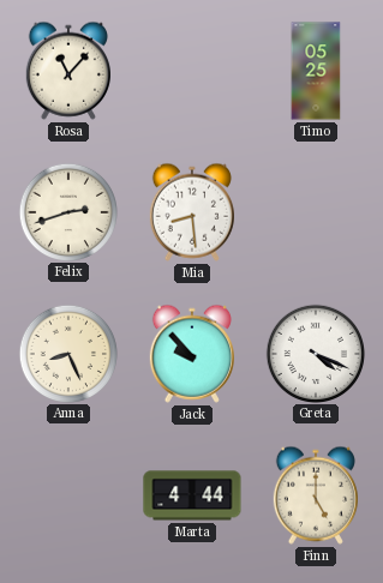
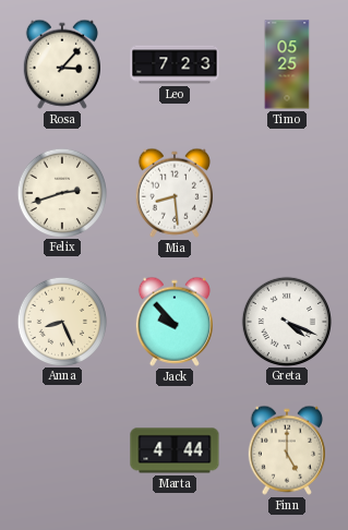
Rosa: 11:07 -> 3:07
Leo: none -> 7:23
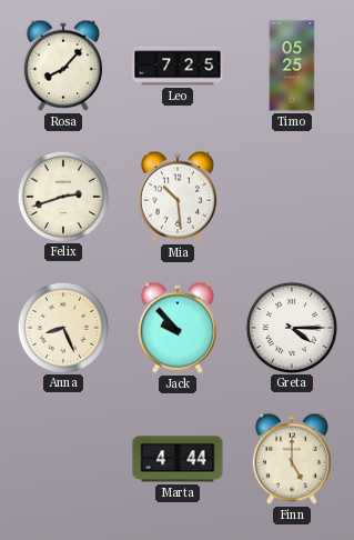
Rosa: 3:07 -> 8:07
Leo: 7:23 -> 7:25
Mia: 8:29 -> 10:29
Greta: 4:19 -> 4:15
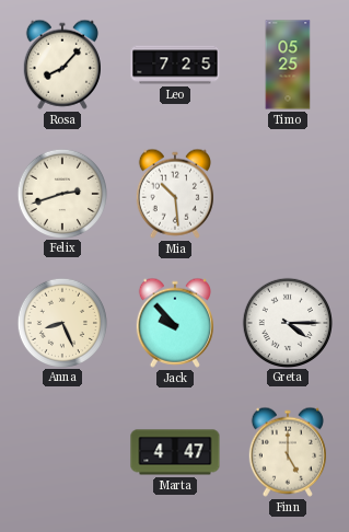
Marta: 4:44 -> 4:47
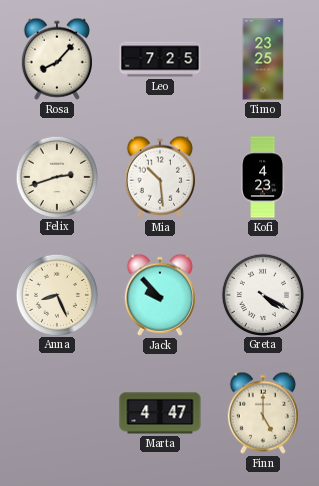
Timo: 05:25 -> 23:25
Kofi: none -> 4:23
Greta: 4:15 -> 4:20
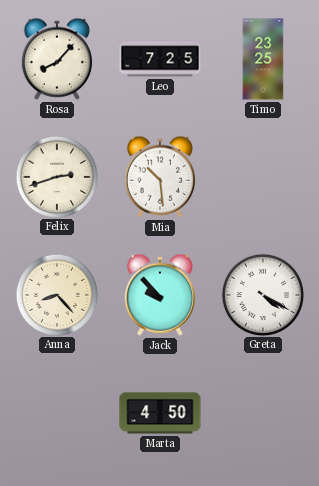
Kofi: 4:23 -> none
Anna: 8:26 -> 8:23
Marta: 4:47 -> 4:50
Finn: 5:00 -> none
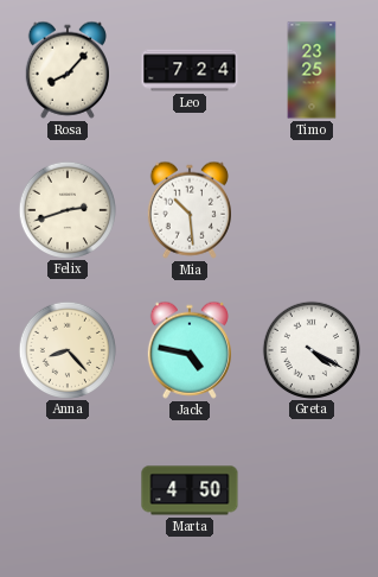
Leo: 7:25 -> 7:24
Jack: 9:53 -> 4:47
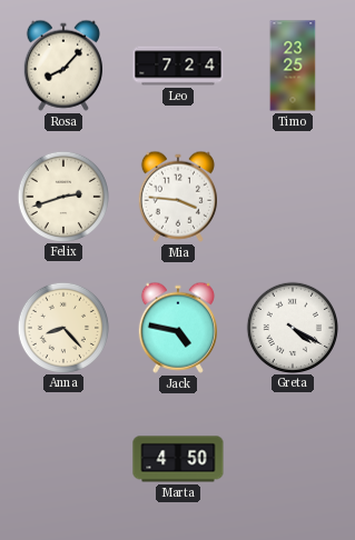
Mia: 10:29 -> 3:46
